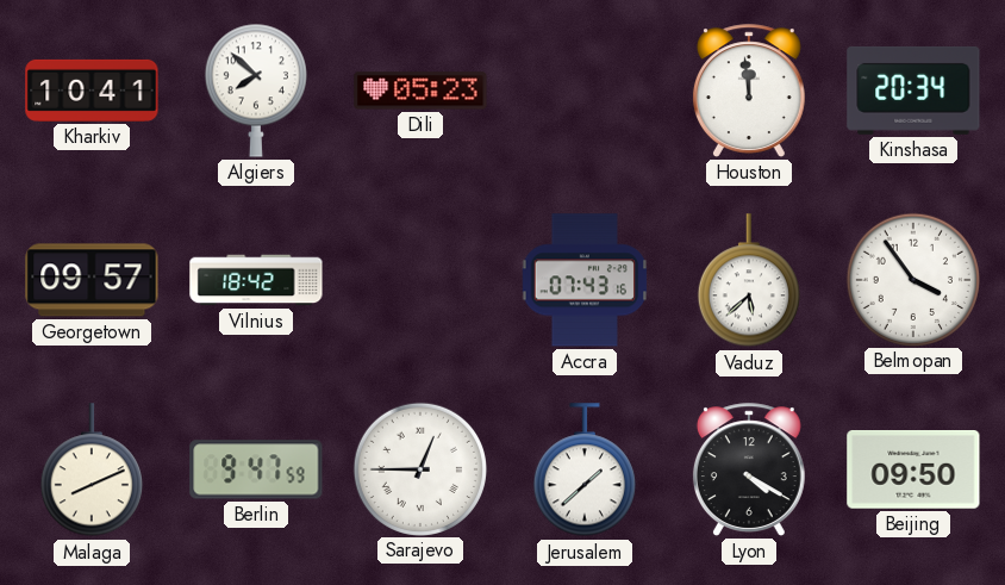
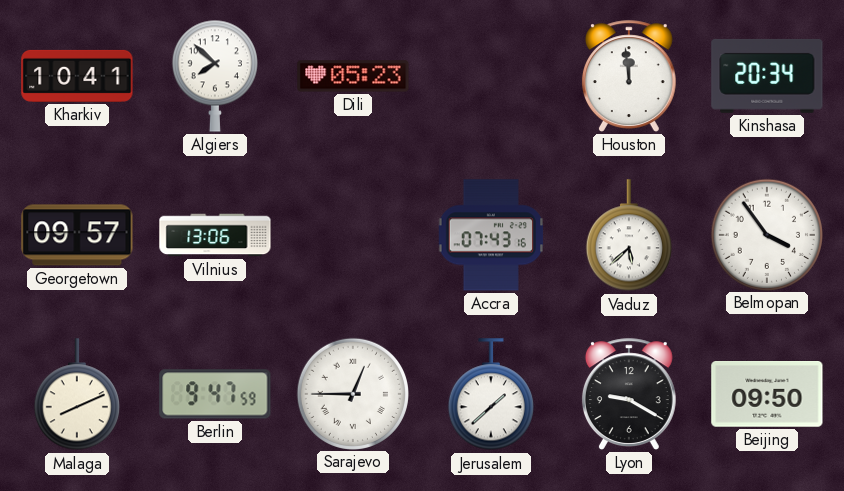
Vilnius: 18:42 -> 13:06
Lyon: 4:20 -> 9:20
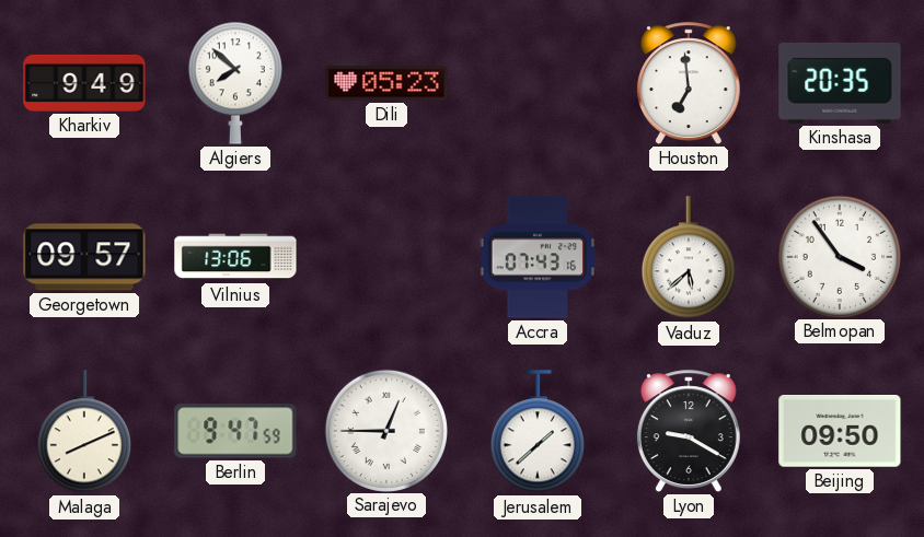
Kharkiv: 10:41 -> 9:49
Houston: 11:59 -> 6:59
Kinshasa: 20:34 -> 20:35
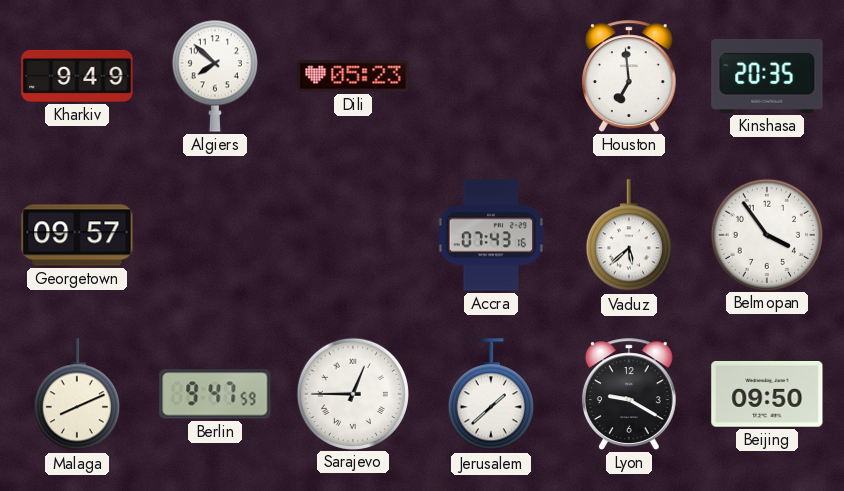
Vilnius: 13:06 -> none
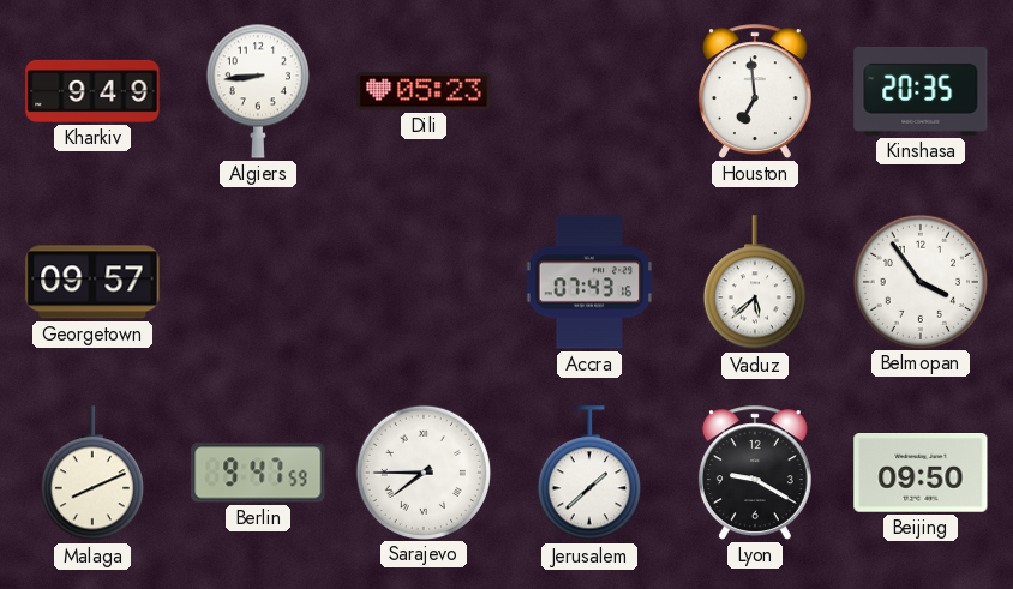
Algiers: 7:52 -> 8:44
Sarajevo: 12:45 -> 7:45
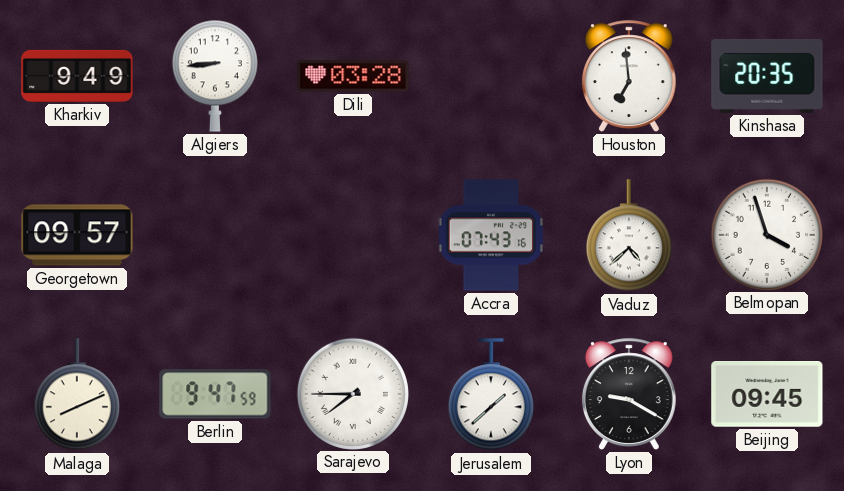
Dili: 05:23 -> 03:28
Vaduz: 5:38 -> 4:38
Belmopan: 3:54 -> 3:57
Beijing: 09:50 -> 09:45
